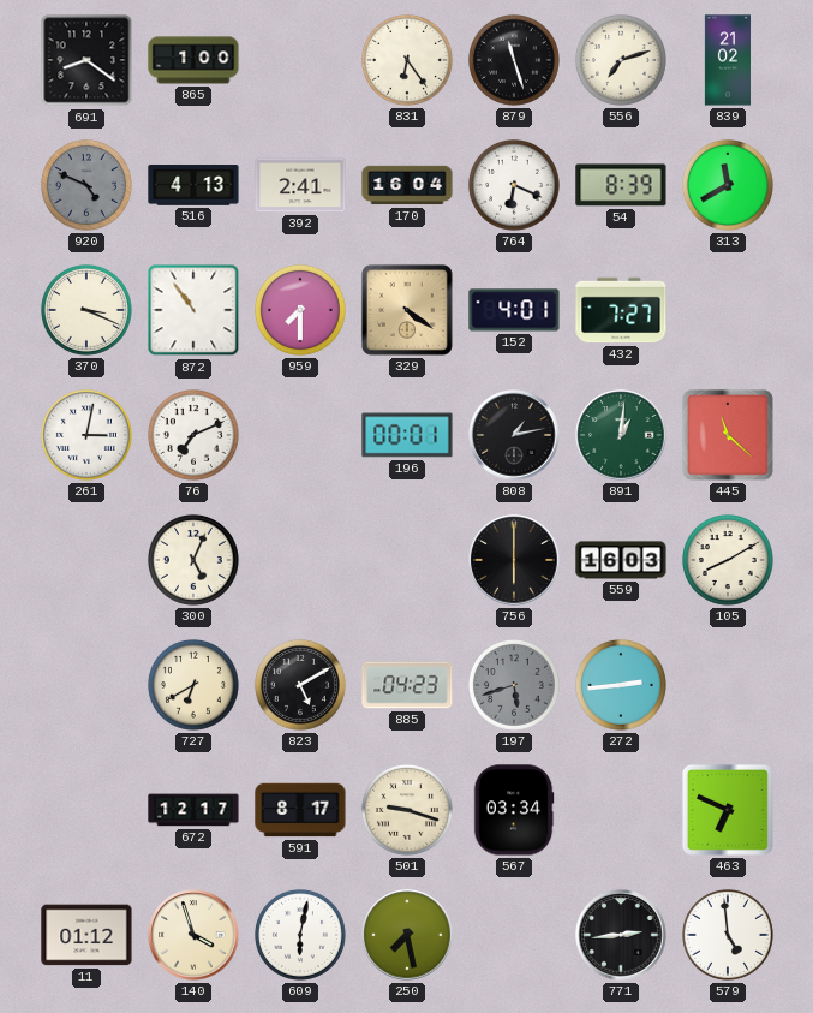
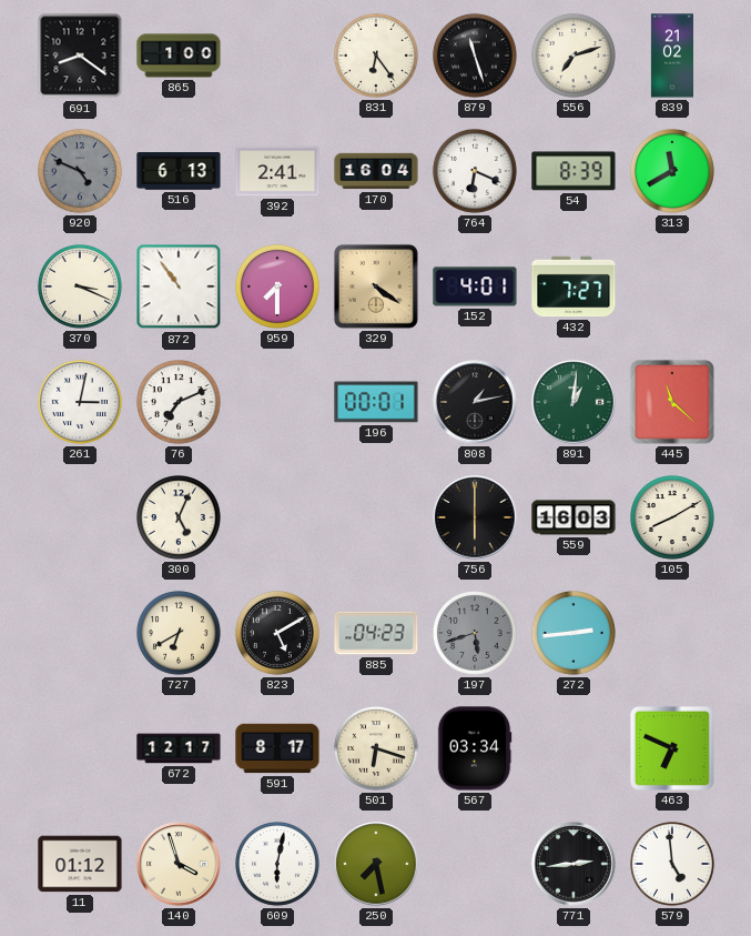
516: 4:13 -> 6:13
501: 9:18 -> 6:18
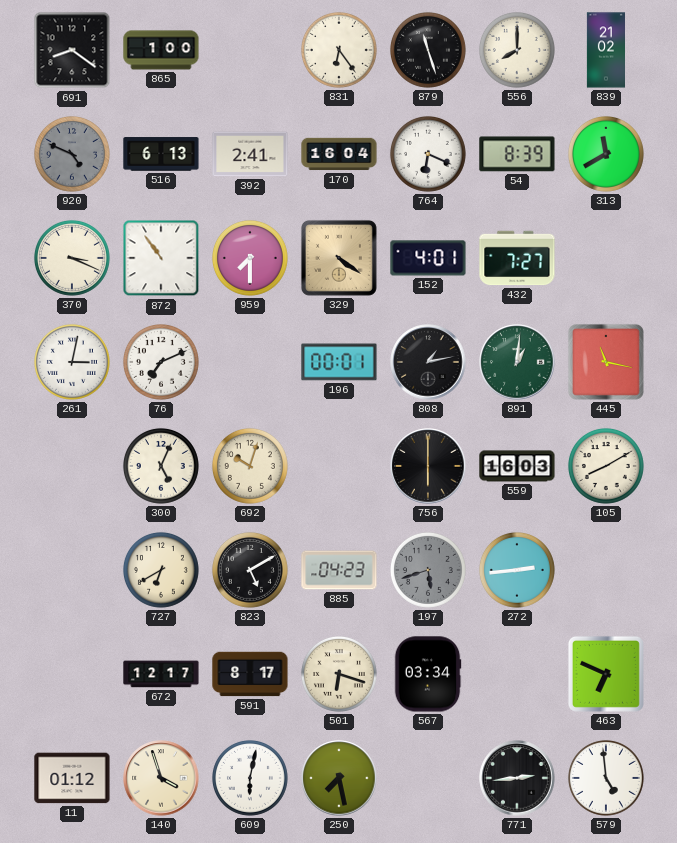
556: 7:12 -> 8:00
445: 11:22 -> 11:17
692: none -> 10:03
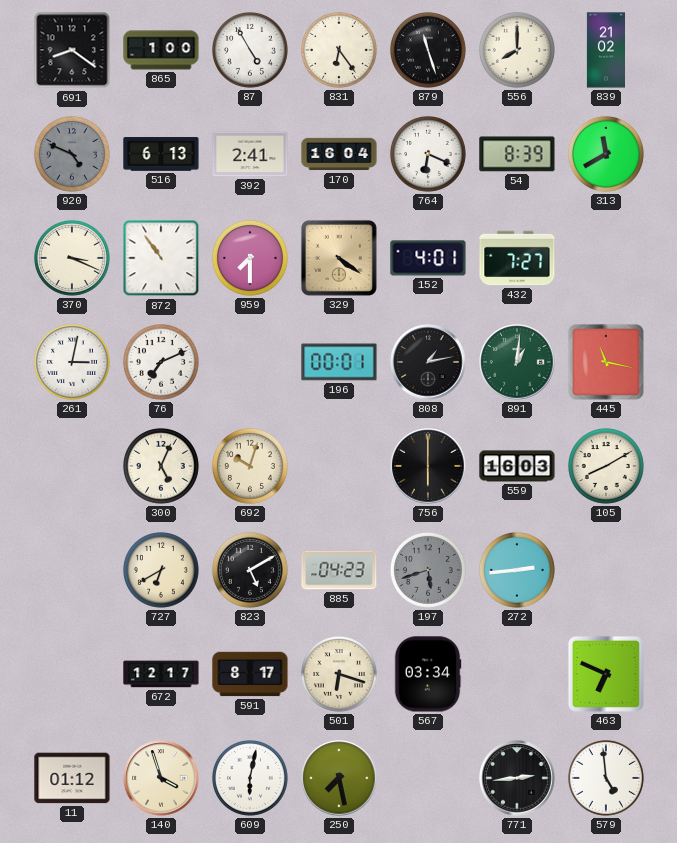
87: none -> 4:55
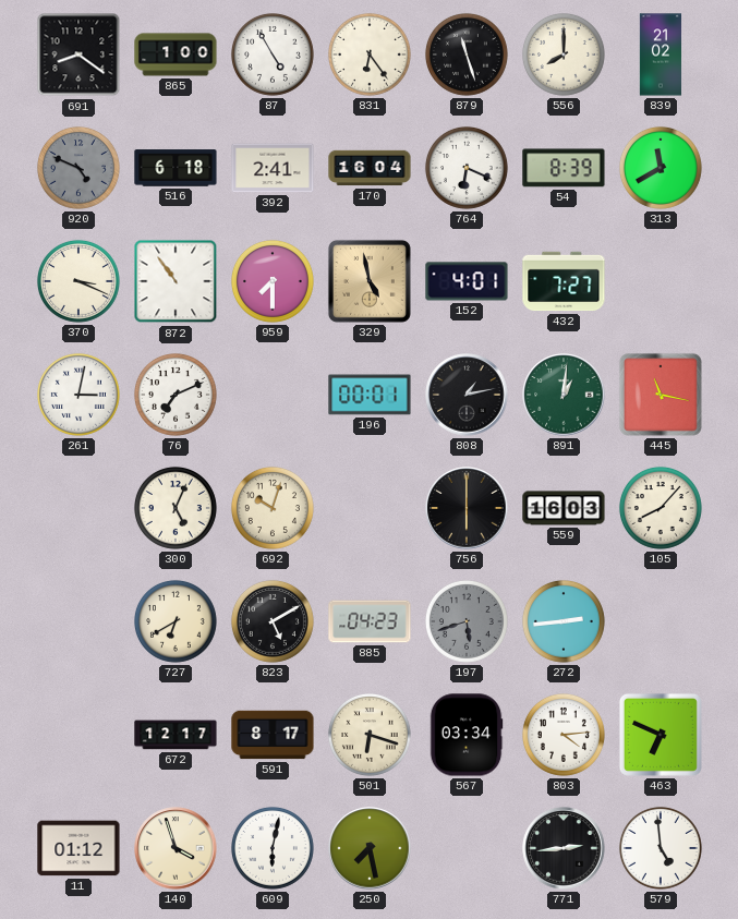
516: 6:13 -> 6:18
329: 4:21 -> 4:58
105: 8:10 -> 8:07
803: none -> 4:14
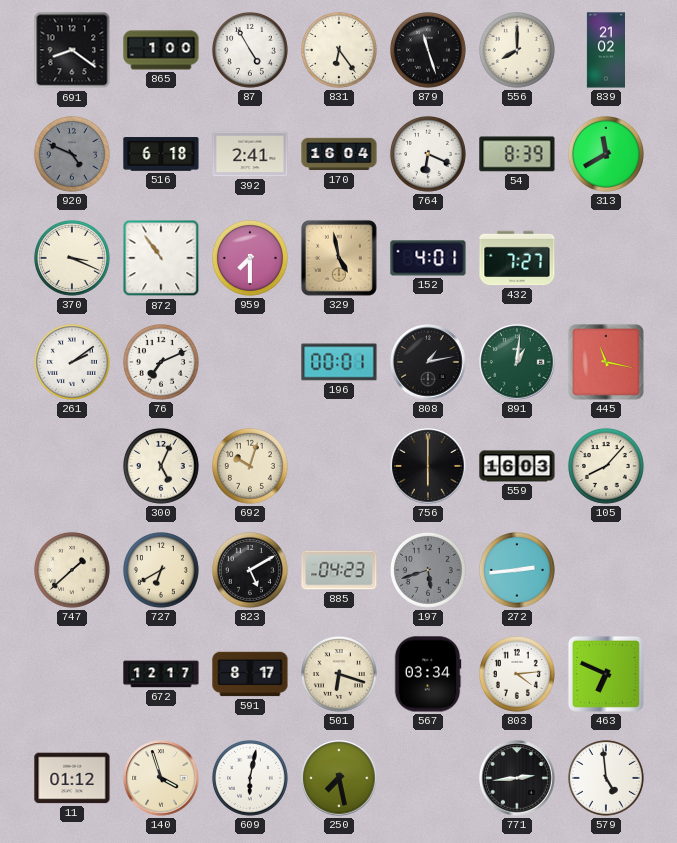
261: 3:02 -> 2:09
747: none -> 1:38
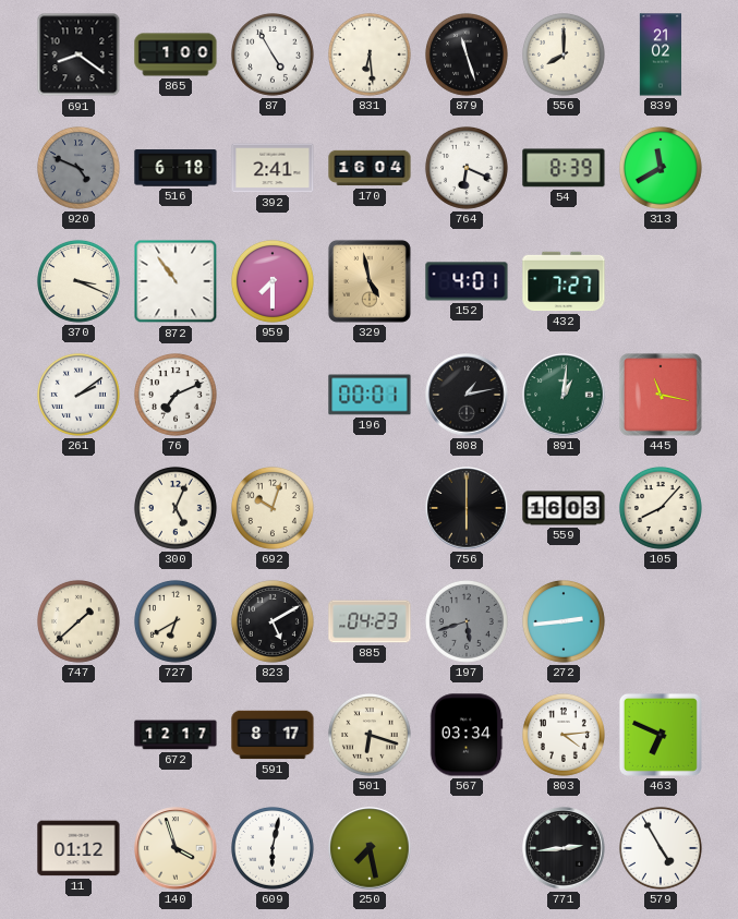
831: 6:24 -> 6:29
579: 4:59 -> 4:55
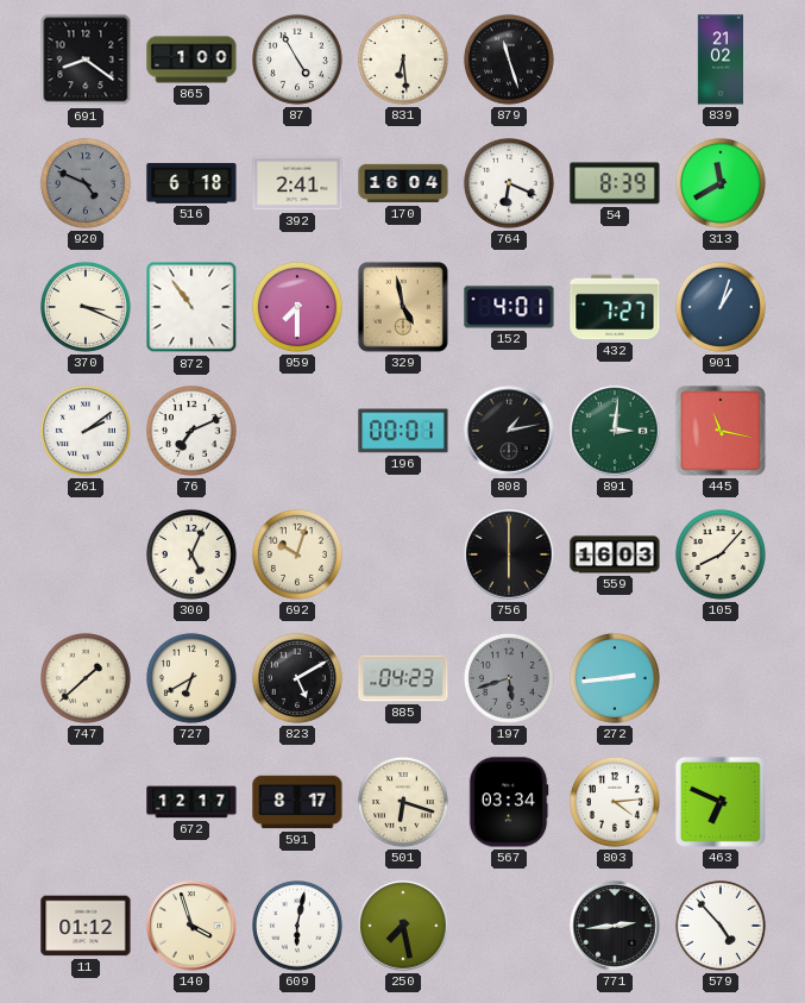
556: 8:00 -> none
901: none -> 1:03
891: 1:01 -> 3:01
579: 4:55 -> 4:53
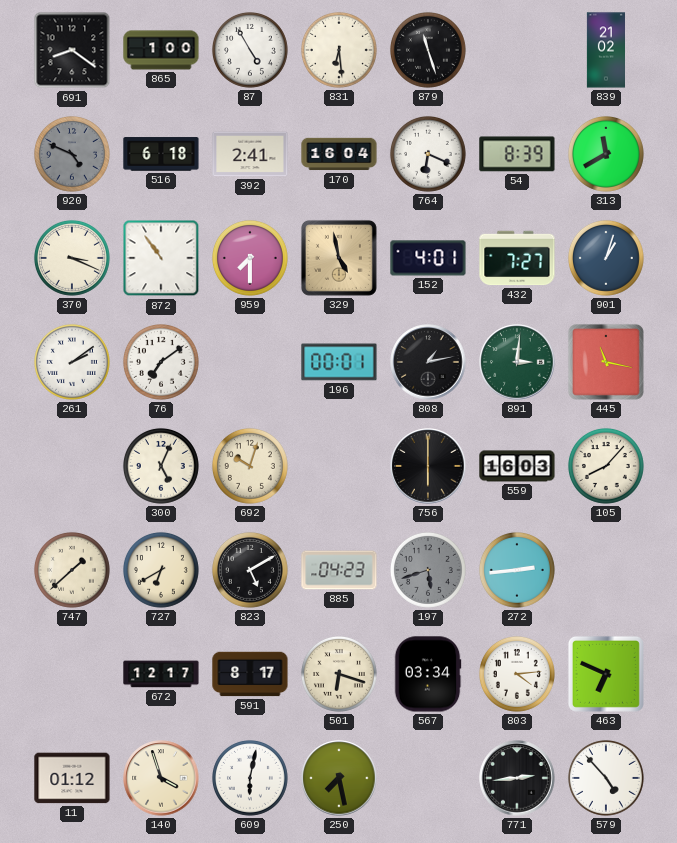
76: 7:11 -> 7:09
